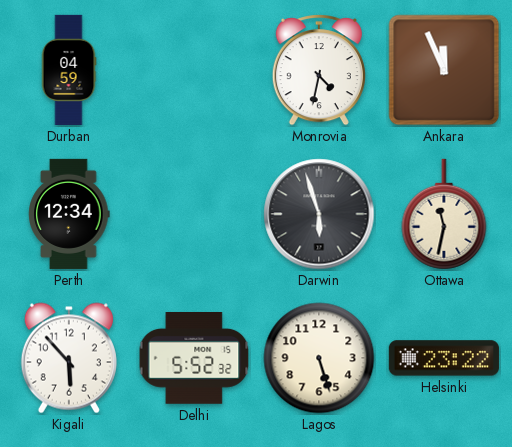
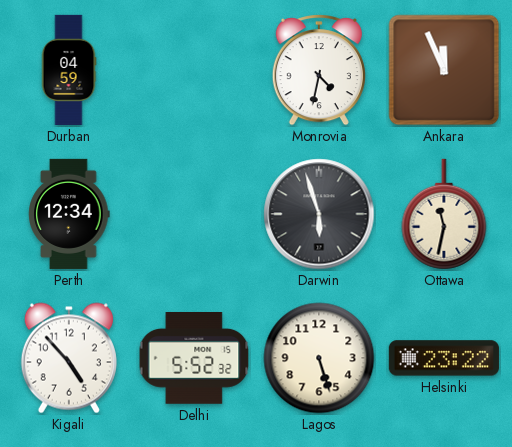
Kigali: 5:53 -> 4:53
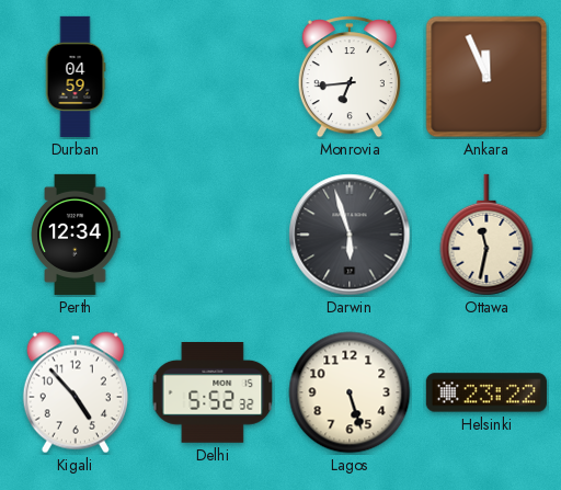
Monrovia: 4:32 -> 6:44
